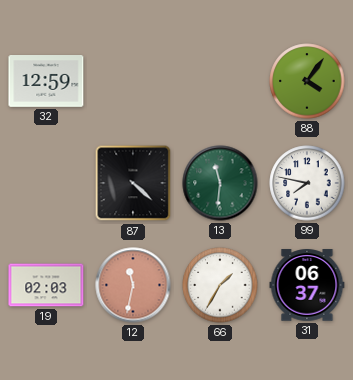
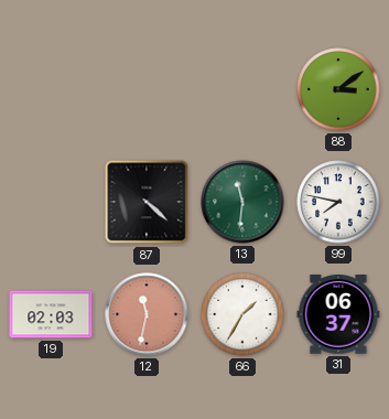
32: 12:59 -> none
88: 4:06 -> 3:09
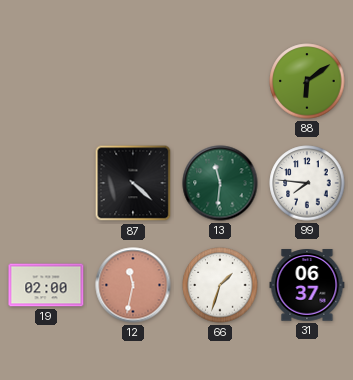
88: 3:09 -> 6:09
99: 7:47 -> 7:46
19: 02:03 -> 02:00
66: 1:35 -> 1:33
